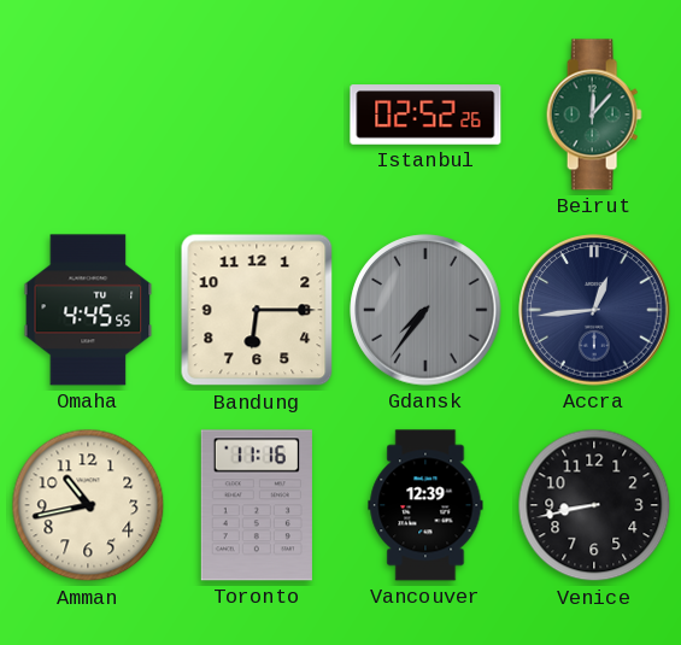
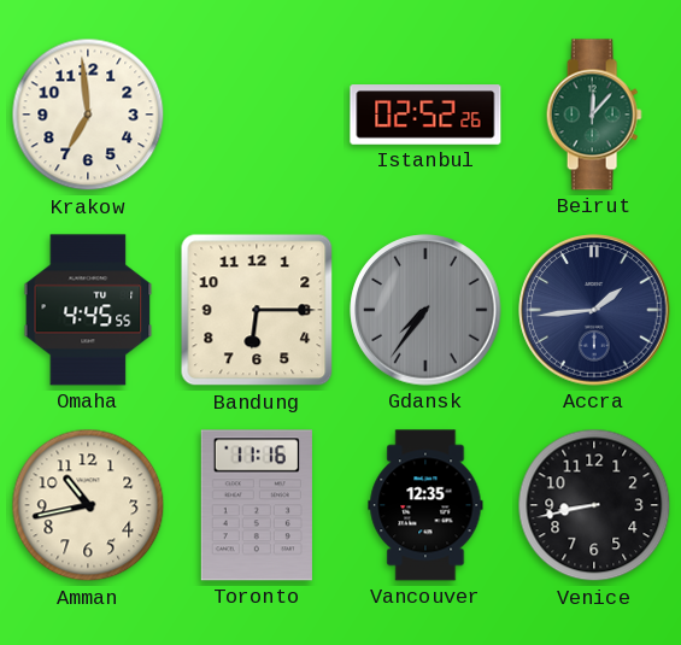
Krakow: none -> 6:59
Accra: 12:44 -> 1:44
Vancouver: 12:39 -> 12:35
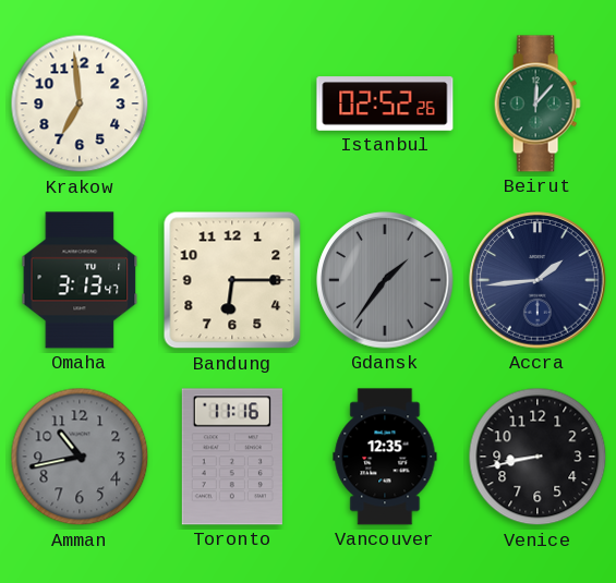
Omaha: 4:45 -> 3:13
Gdansk: 7:36 -> 1:36
Amman dial: cream -> grey
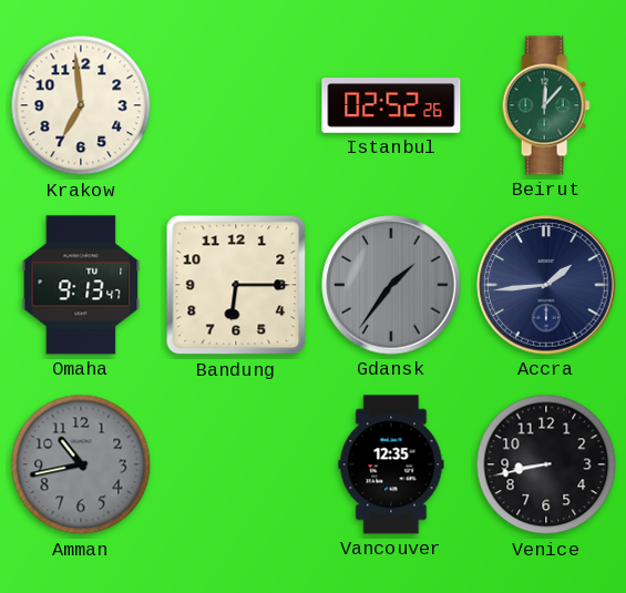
Omaha: 3:13 -> 9:13
Toronto: 11:16 -> none
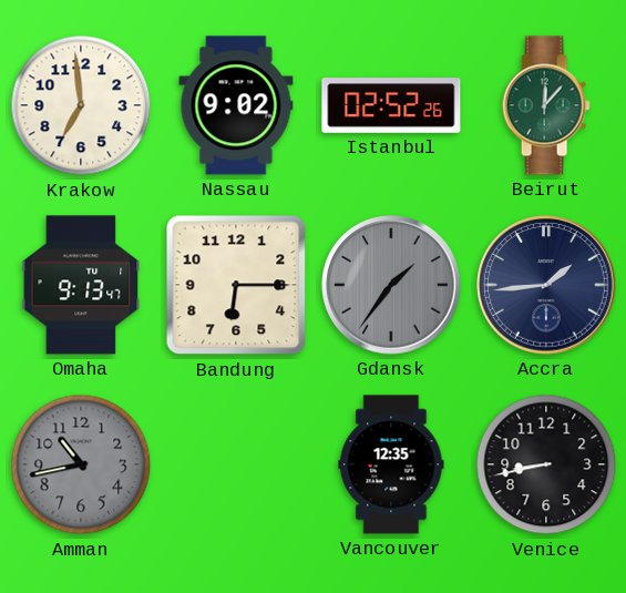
Nassau: none -> 9:02
